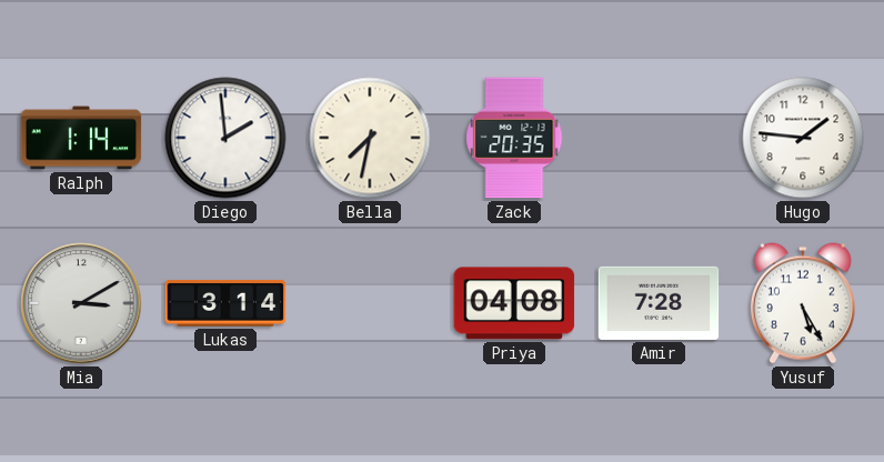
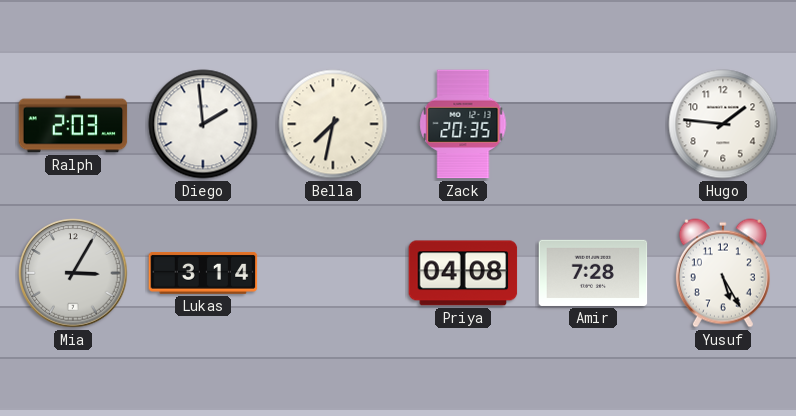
Ralph: 1:14 -> 2:03
Mia: 3:10 -> 3:05
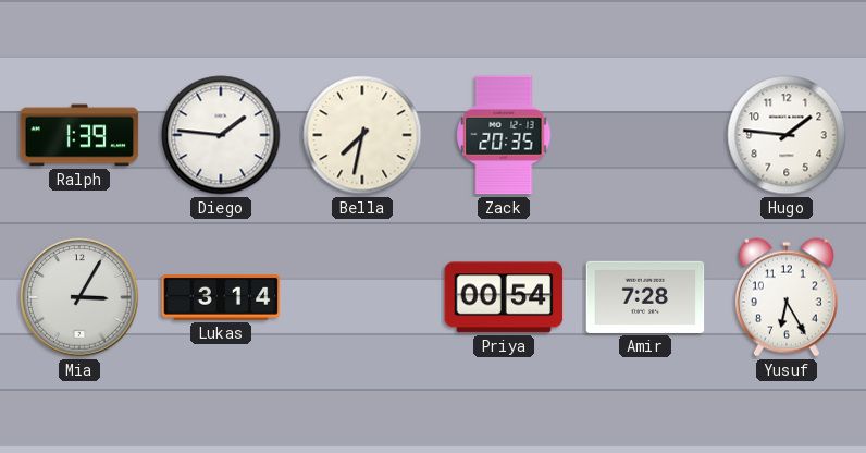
Ralph: 2:03 -> 1:39
Diego: 1:59 -> 1:46
Priya: 04:08 -> 00:54
Yusuf: 5:25 -> 6:25
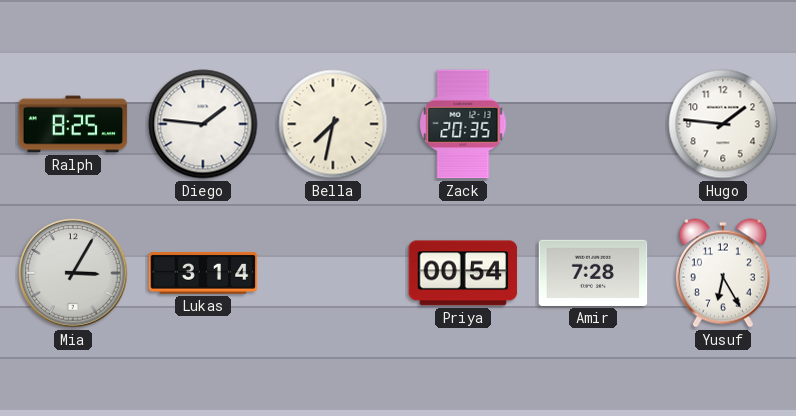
Ralph: 1:39 -> 8:25
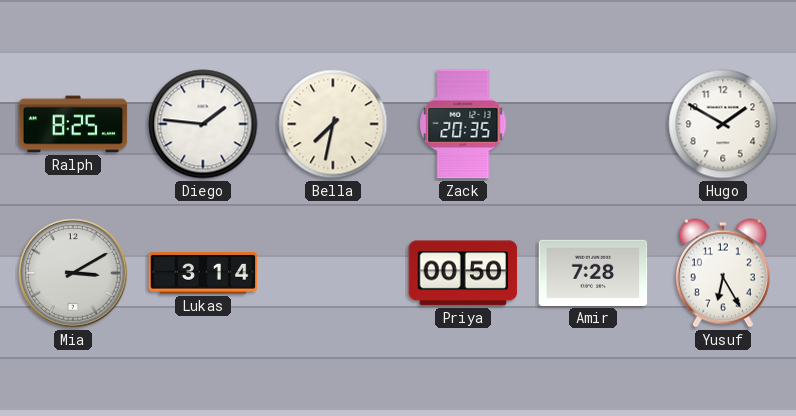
Hugo: 1:46 -> 1:50
Mia: 3:05 -> 3:10
Priya: 00:54 -> 00:50
